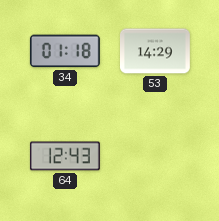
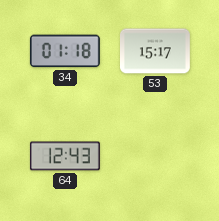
53: 14:29 -> 15:17
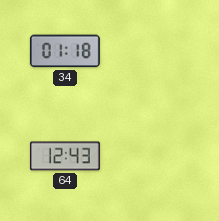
53: 15:17 -> none
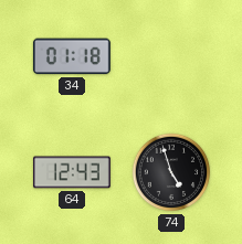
74: none -> 4:57
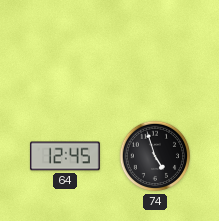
34: 01:18 -> none
64: 12:43 -> 12:45
